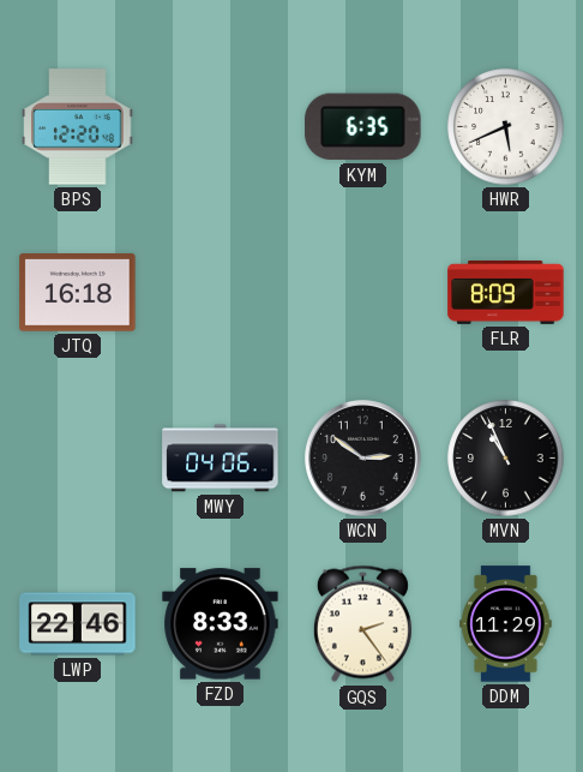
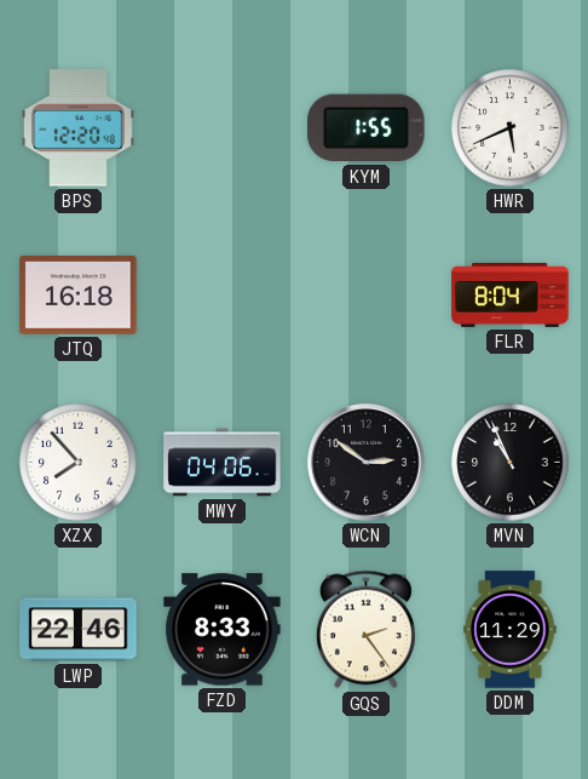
KYM: 6:35 -> 1:55
FLR: 8:09 -> 8:04
XZX: none -> 7:53
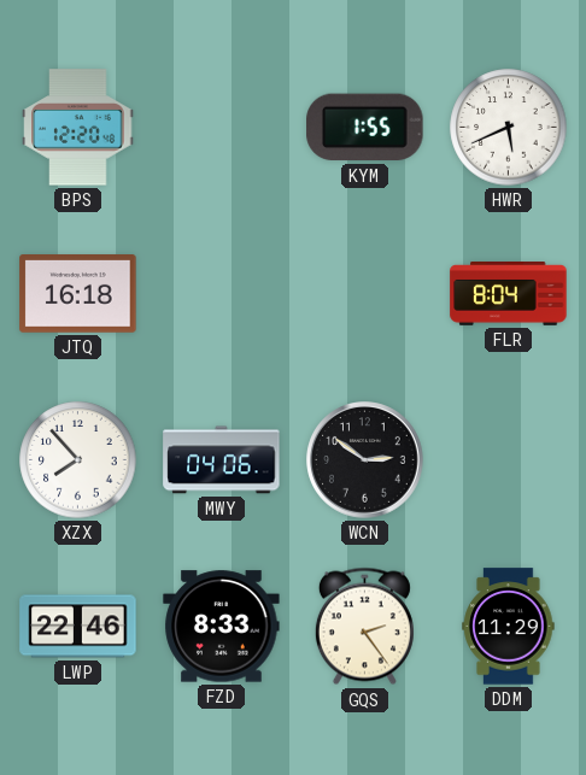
MVN: 10:56 -> none
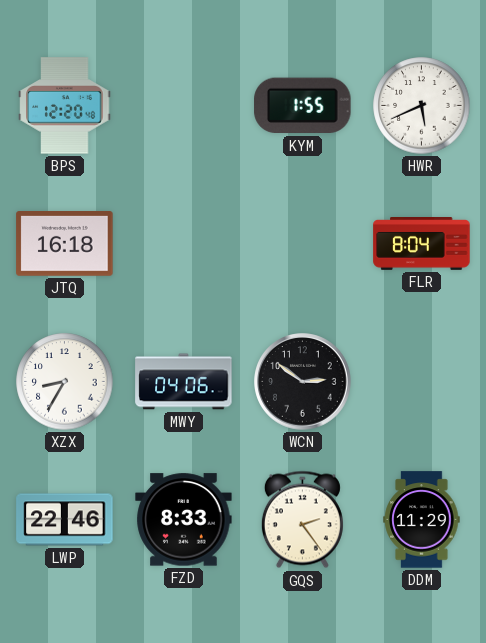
XZX: 7:53 -> 8:35
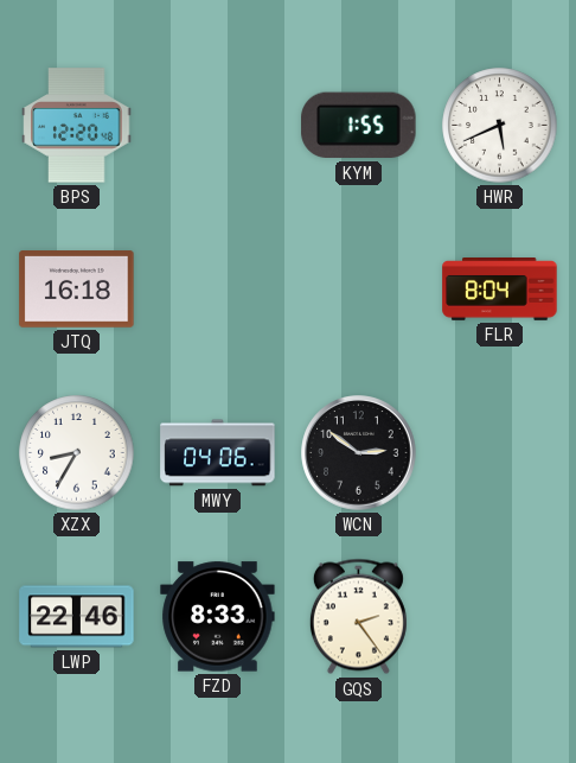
DDM: 11:29 -> none
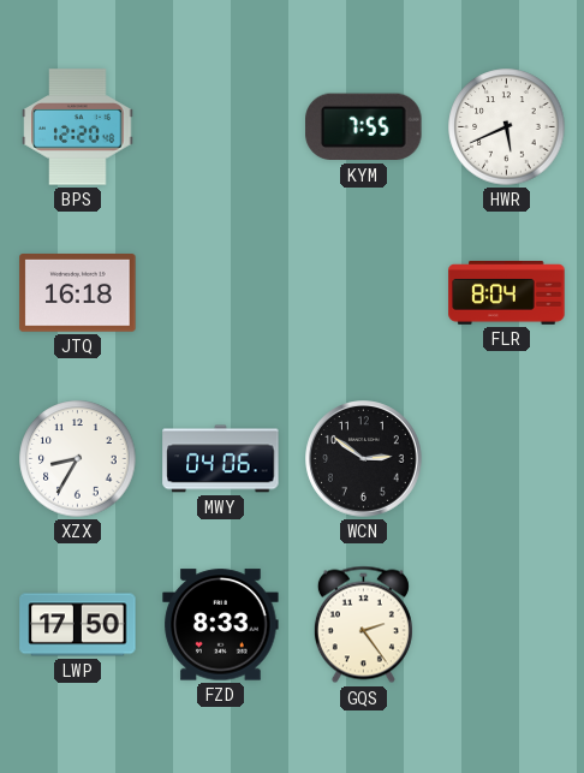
KYM: 1:55 -> 7:55
LWP: 22:46 -> 17:50
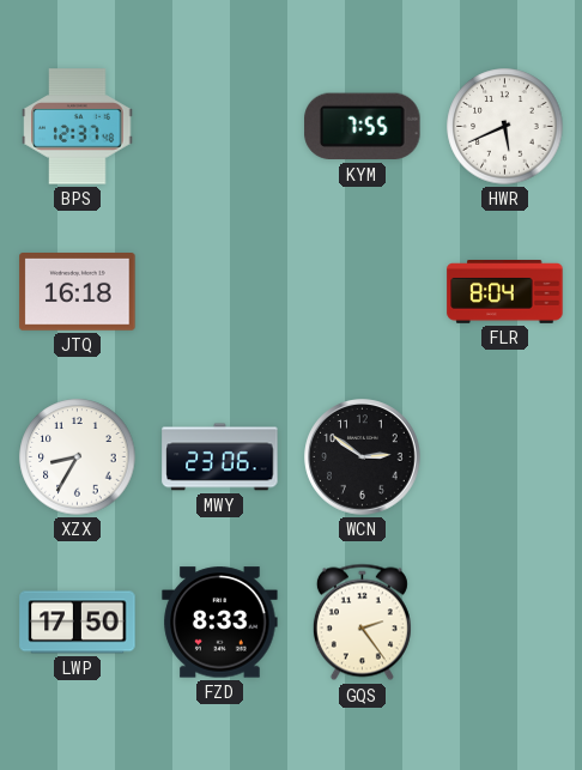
BPS: 12:20 -> 12:37
MWY: 04:06 -> 23:06
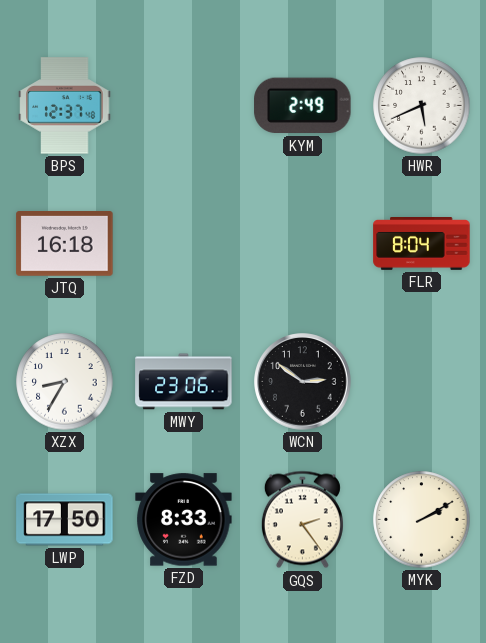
KYM: 7:55 -> 2:49
MYK: none -> 2:10
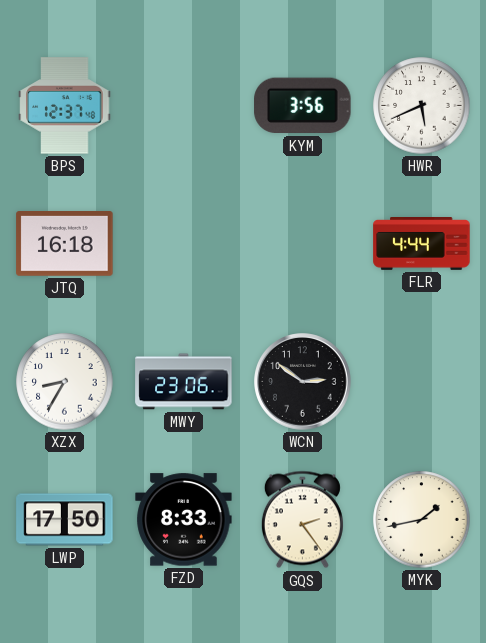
KYM: 2:49 -> 3:56
FLR: 8:04 -> 4:44
MYK: 2:10 -> 1:43
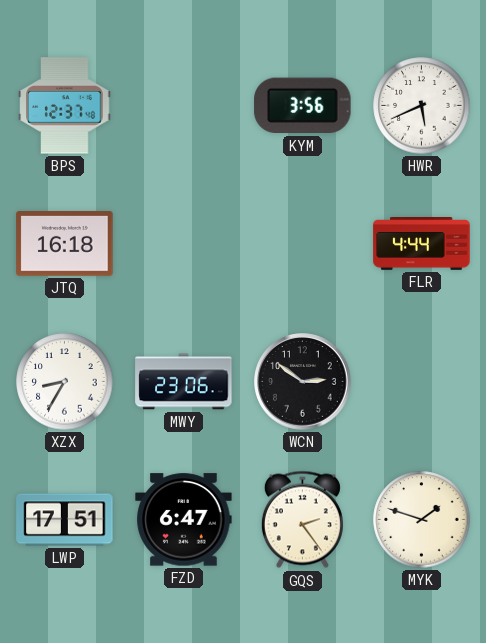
LWP: 17:50 -> 17:51
FZD: 8:33 -> 6:47
MYK: 1:43 -> 1:48
